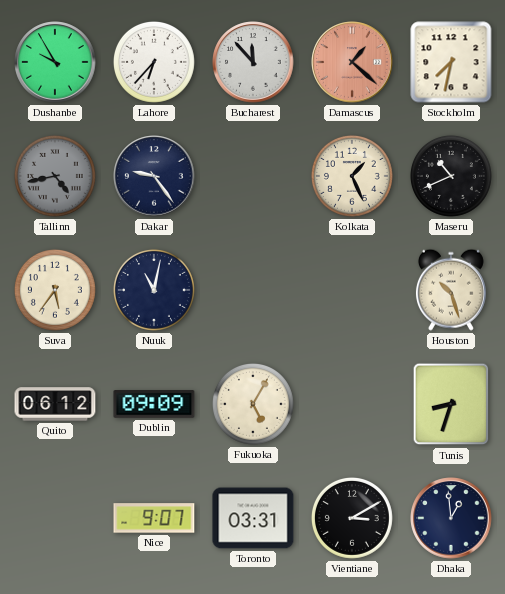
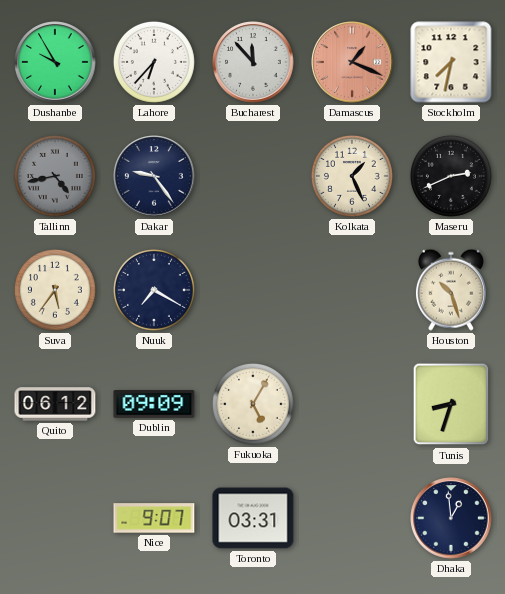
Damascus: 1:22 -> 1:19
Maseru: 10:41 -> 2:41
Nuuk: 11:02 -> 7:20
Vientiane: 3:10 -> none
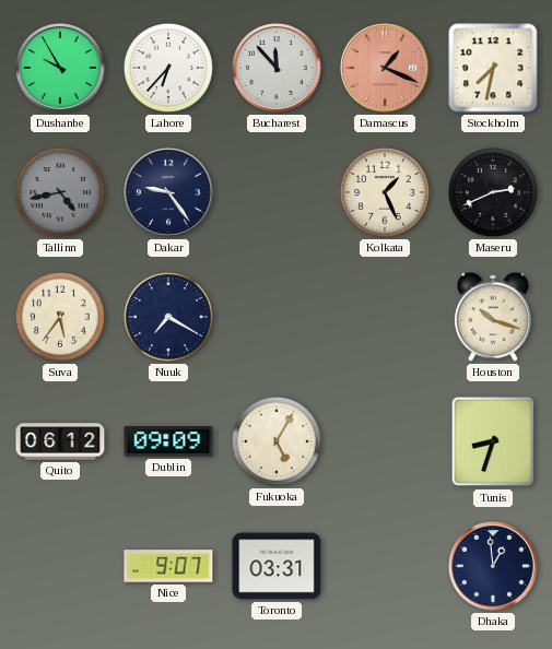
Houston: 10:27 -> 10:18
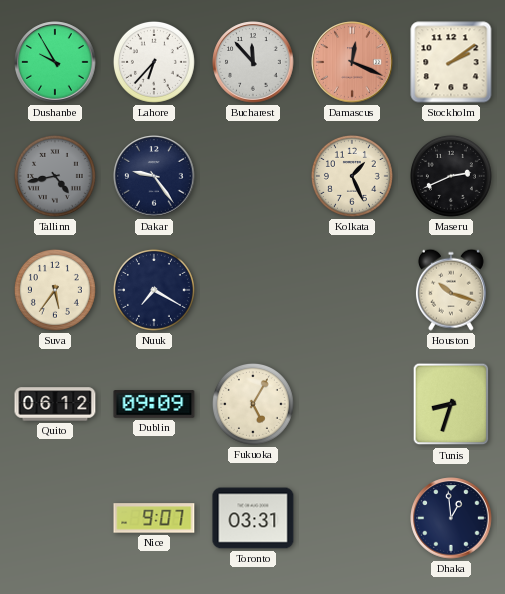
Damascus: 1:19 -> 12:19
Stockholm: 7:32 -> 2:09
